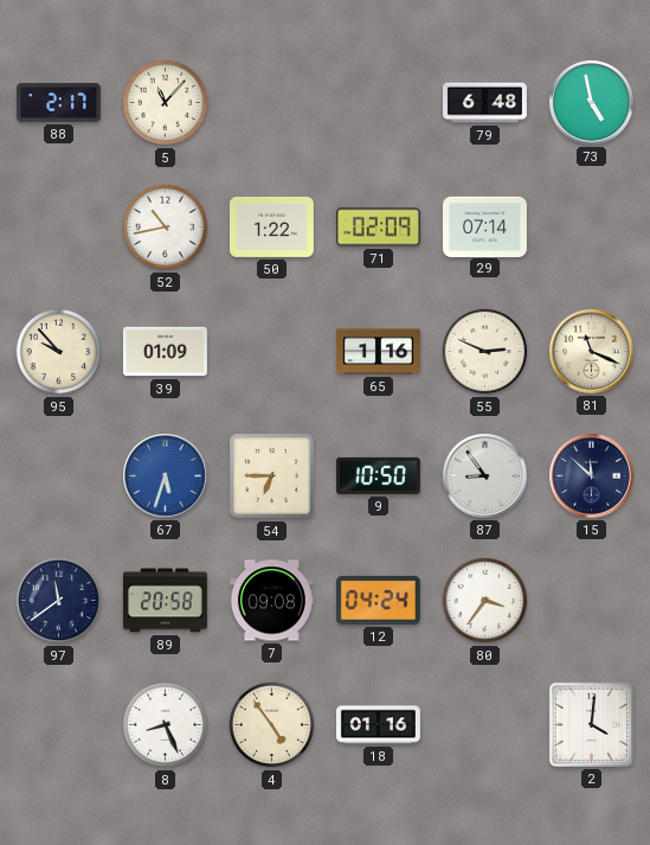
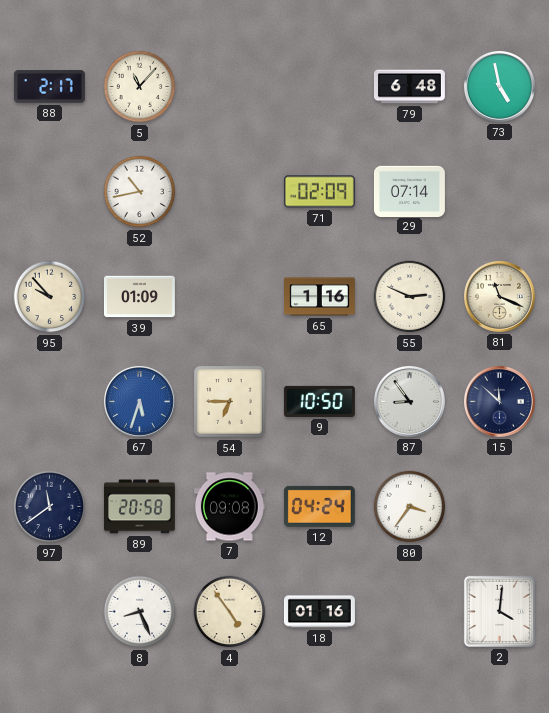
50: 1:22 -> none
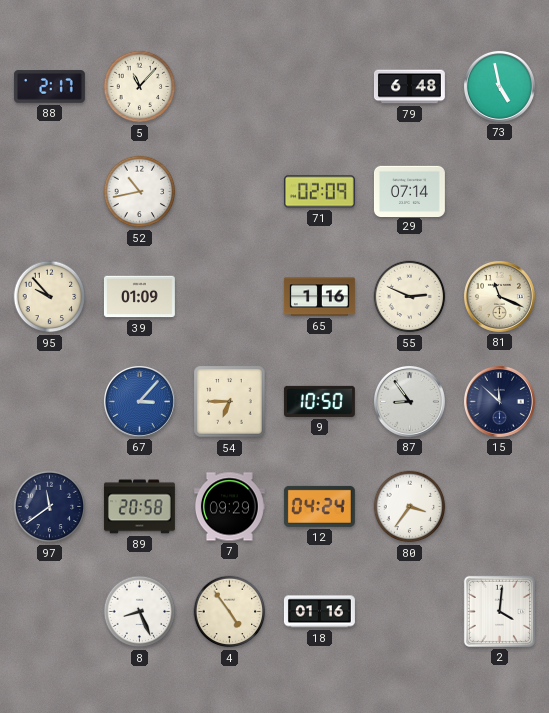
67: 5:33 -> 3:07
7: 09:08 -> 09:29
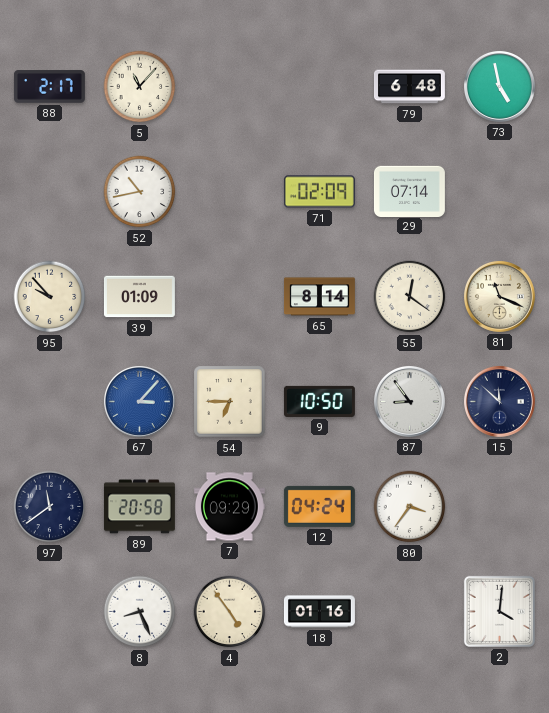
65: 1:16 -> 8:14
55: 2:49 -> 12:21
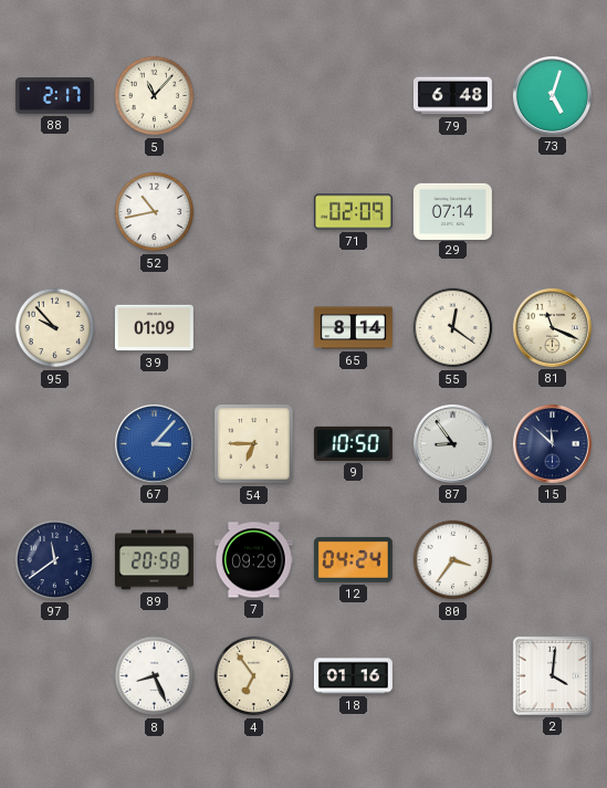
73: 4:58 -> 5:03
4: 4:54 -> 6:54
